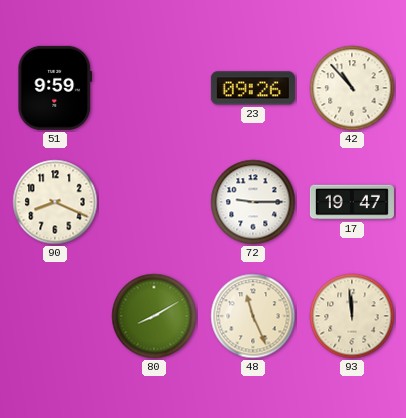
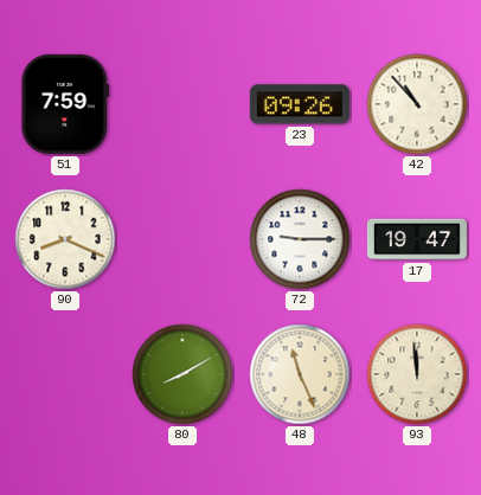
51: 9:59 -> 7:59
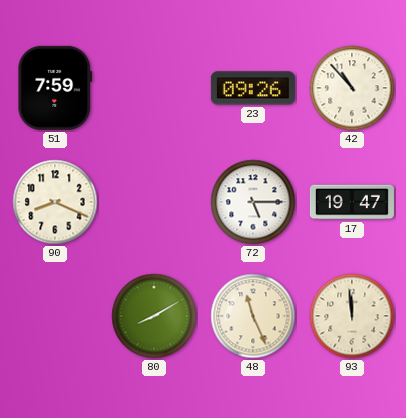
72: 9:15 -> 5:15
